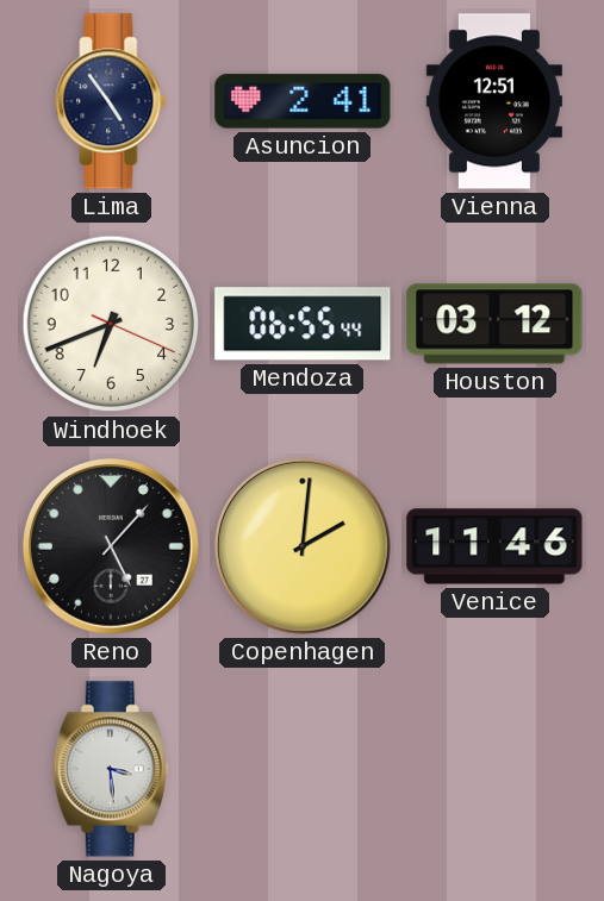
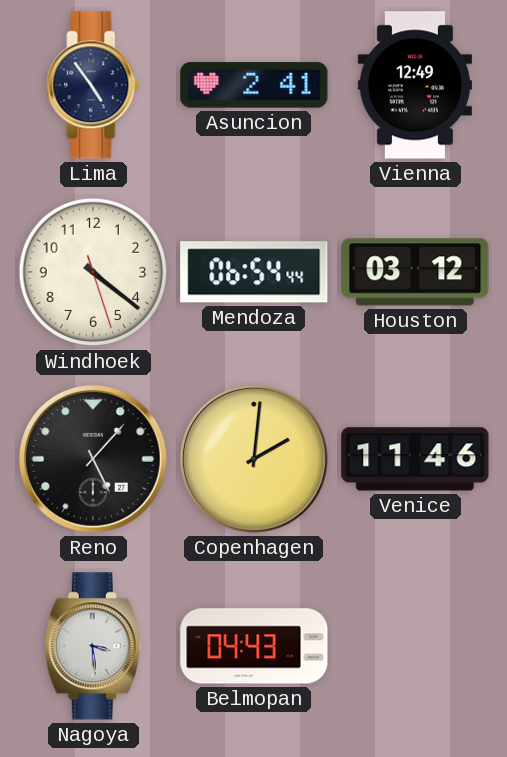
Vienna: 12:51 -> 12:49
Windhoek: 6:41 -> 4:21
Mendoza: 06:55 -> 06:54
Belmopan: none -> 04:43
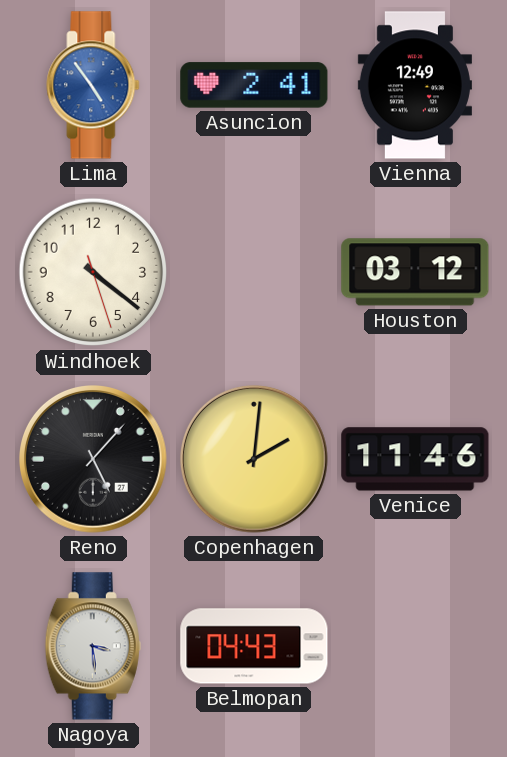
Lima dial: navy -> blue
Mendoza: 06:54 -> none
